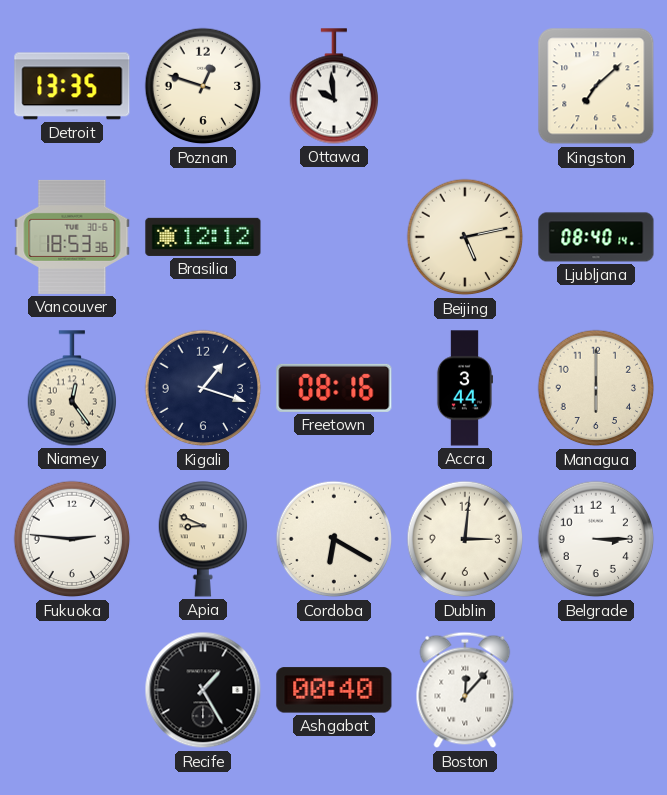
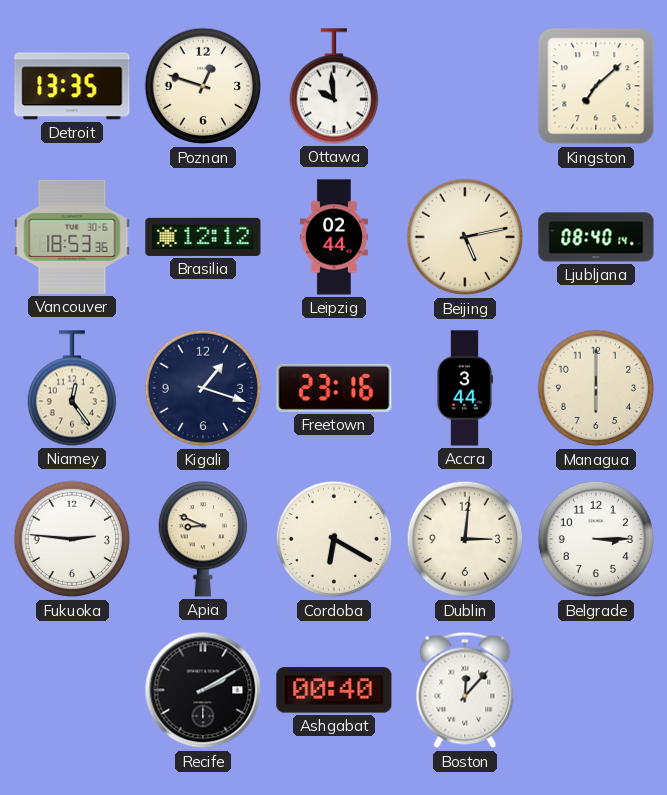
Leipzig: none -> 02:44
Freetown: 08:16 -> 23:16
Recife: 1:25 -> 2:10
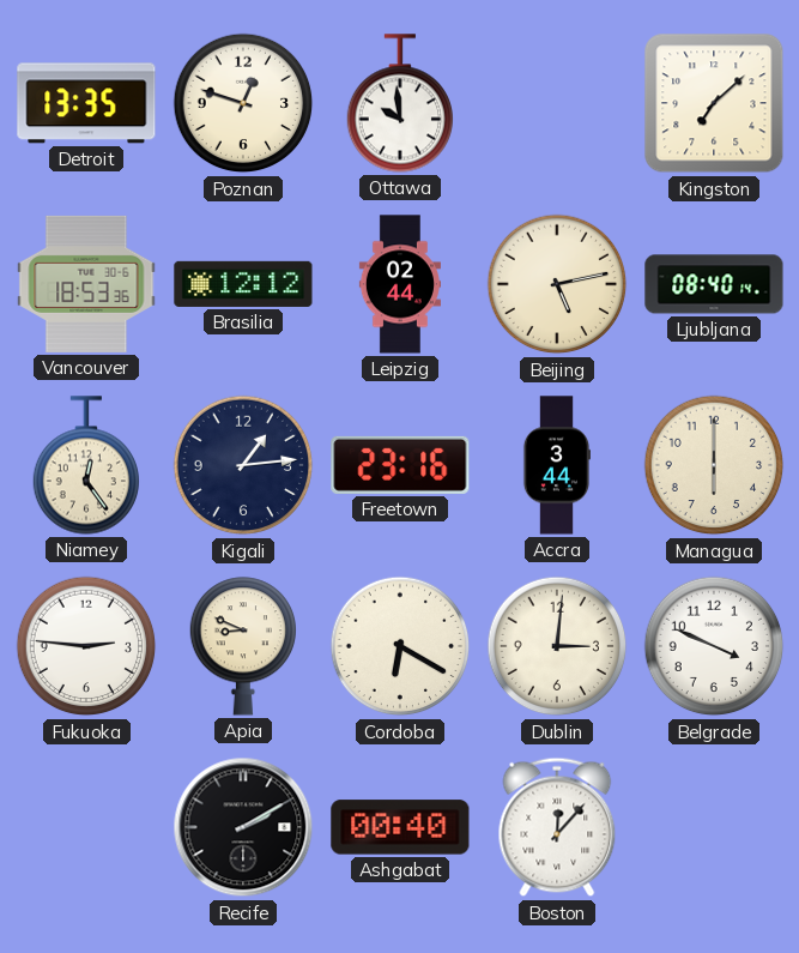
Kigali: 1:18 -> 1:14
Belgrade: 3:15 -> 3:49
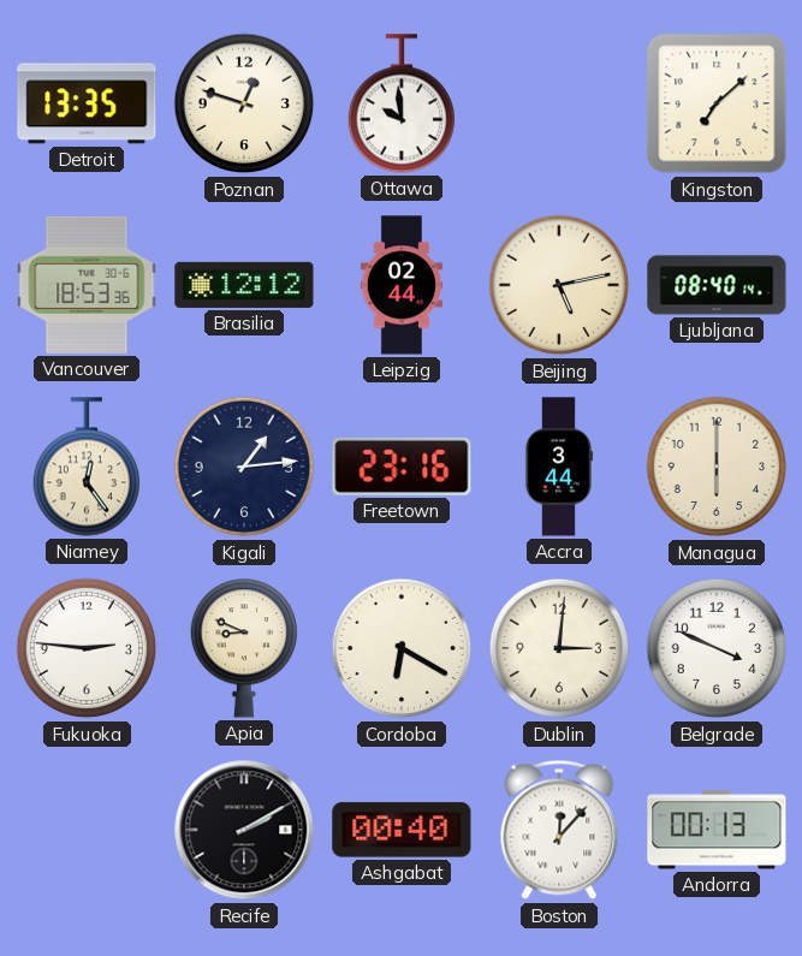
Andorra: none -> 00:13
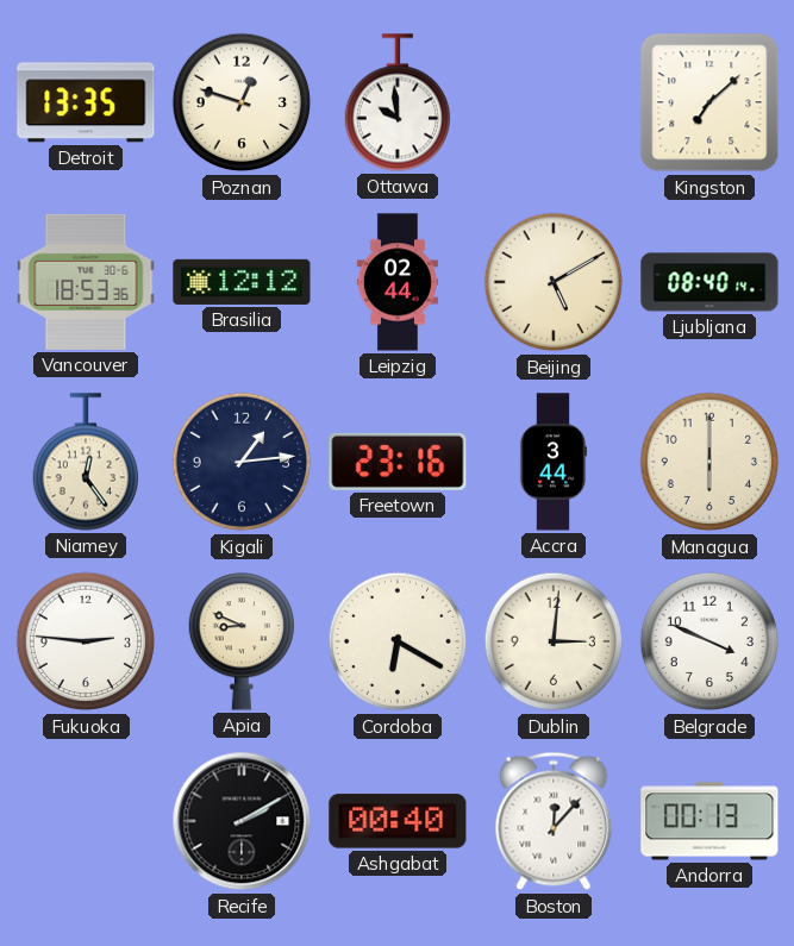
Beijing: 5:13 -> 5:10
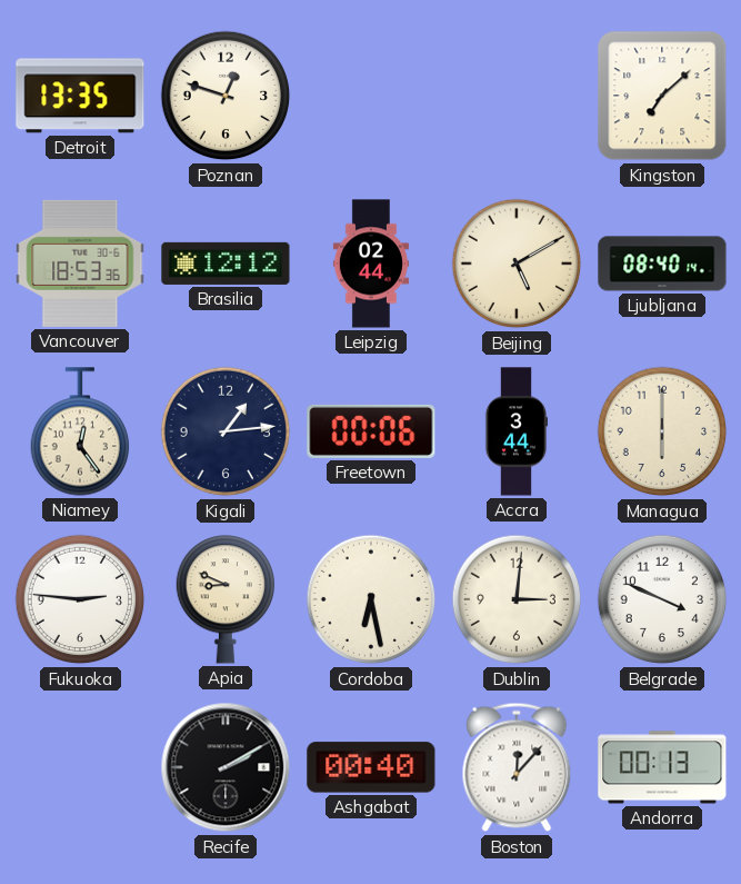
Ottawa: 9:59 -> none
Freetown: 23:16 -> 00:06
Cordoba: 6:20 -> 6:28
